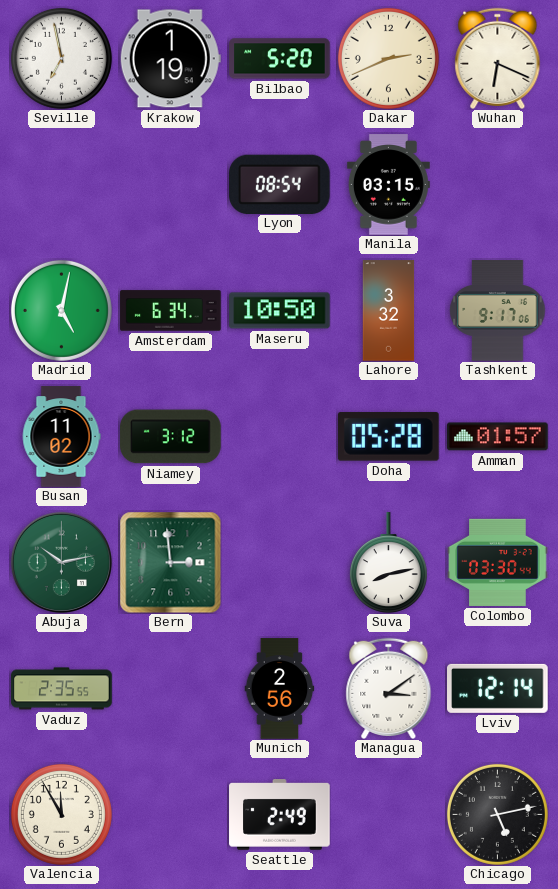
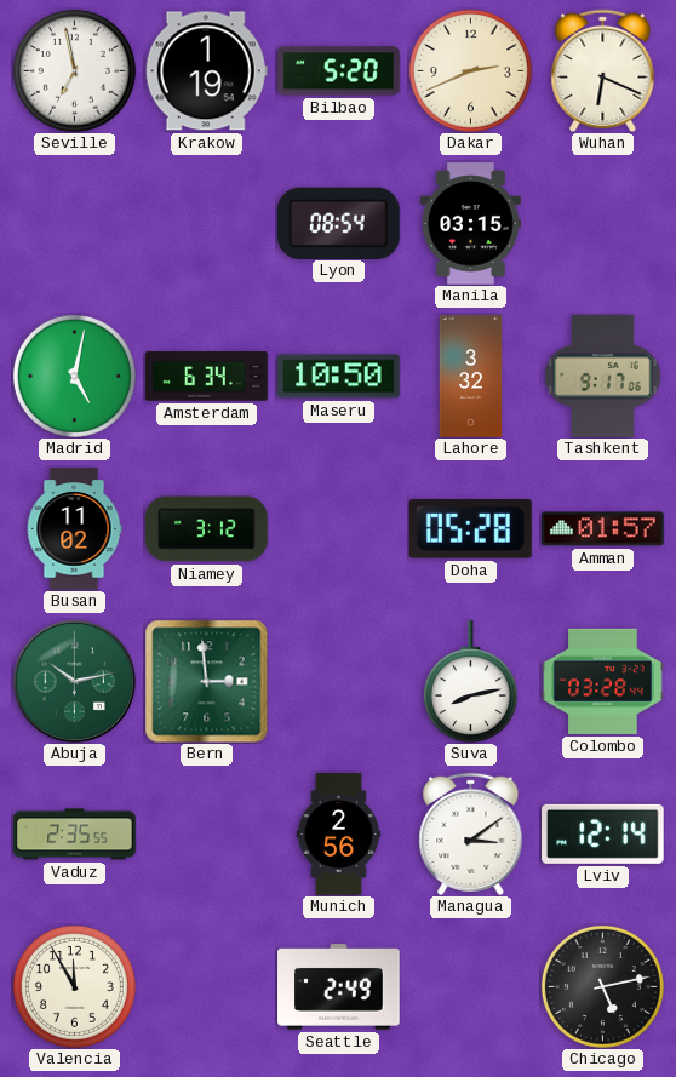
Colombo: 03:30 -> 03:28
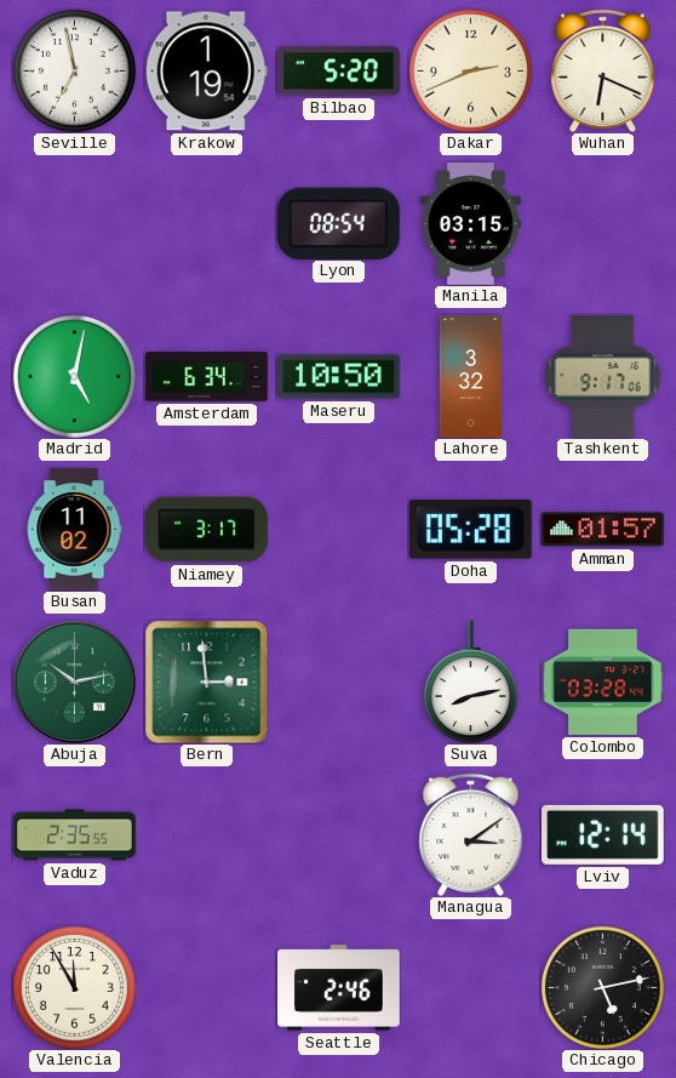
Niamey: 3:12 -> 3:17
Munich: 2:56 -> none
Seattle: 2:49 -> 2:46
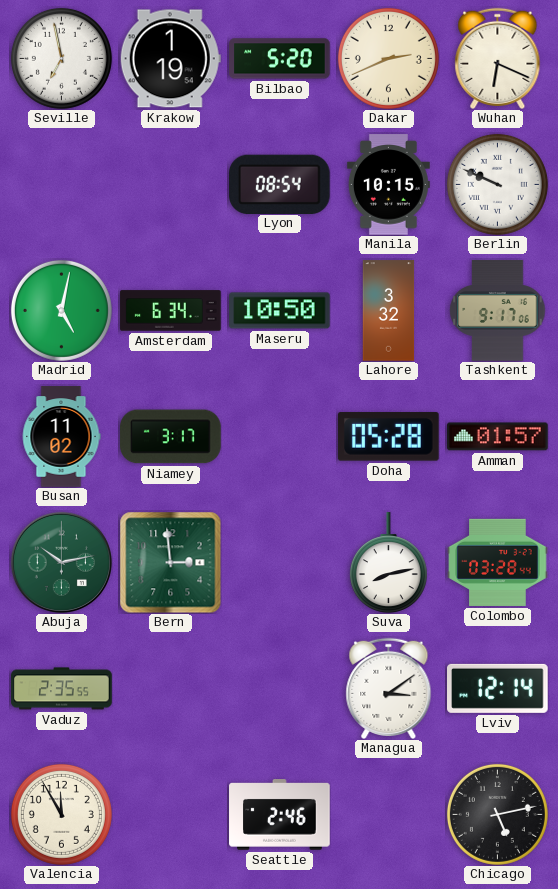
Manila: 03:15 -> 10:15
Berlin: none -> 9:49
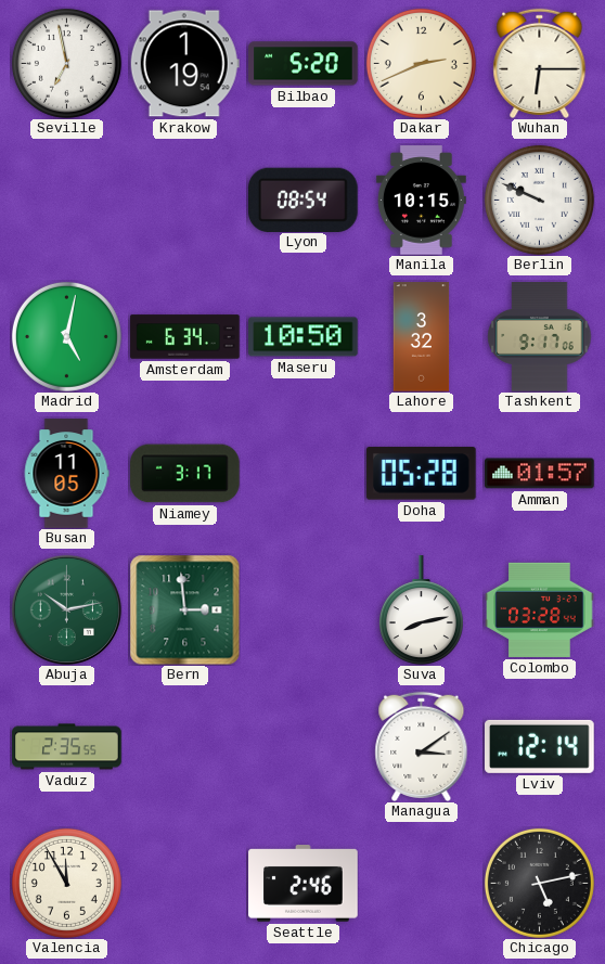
Wuhan: 6:19 -> 6:15
Busan: 11:02 -> 11:05
